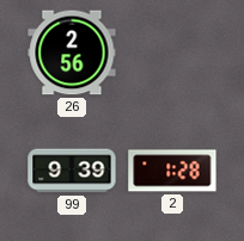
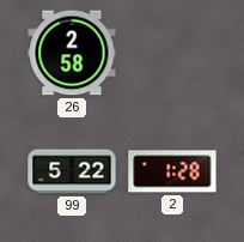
26: 2:56 -> 2:58
99: 9:39 -> 5:22
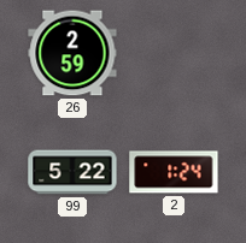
26: 2:58 -> 2:59
2: 1:28 -> 1:24
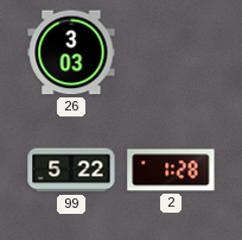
26: 2:59 -> 3:03
2: 1:24 -> 1:28
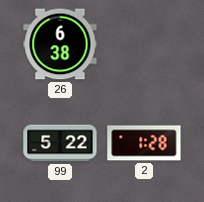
26: 3:03 -> 6:38
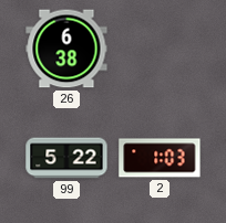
2: 1:28 -> 1:03
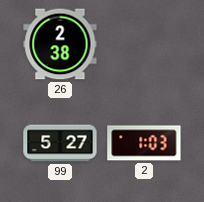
26: 6:38 -> 2:38
99: 5:22 -> 5:27
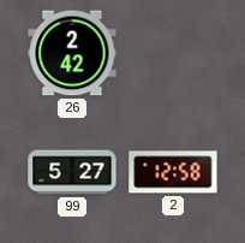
26: 2:38 -> 2:42
2: 1:03 -> 12:58
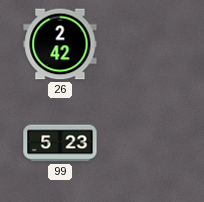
99: 5:27 -> 5:23
2: 12:58 -> none
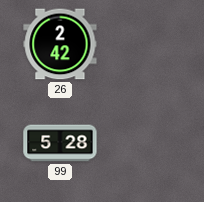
99: 5:23 -> 5:28
